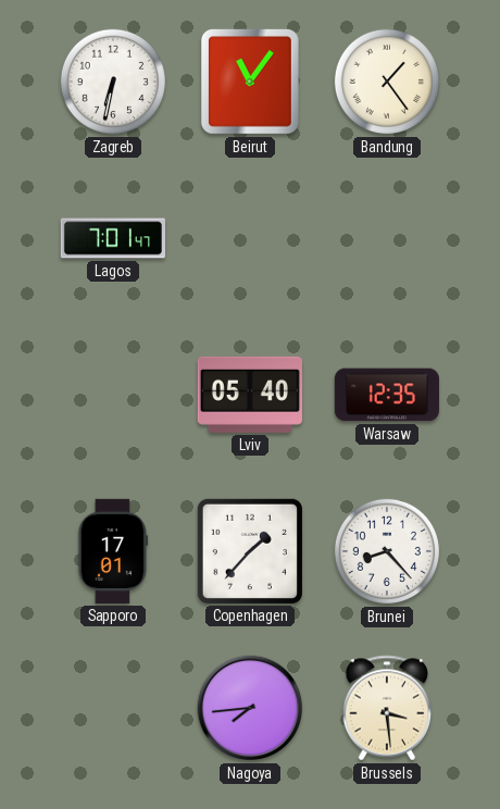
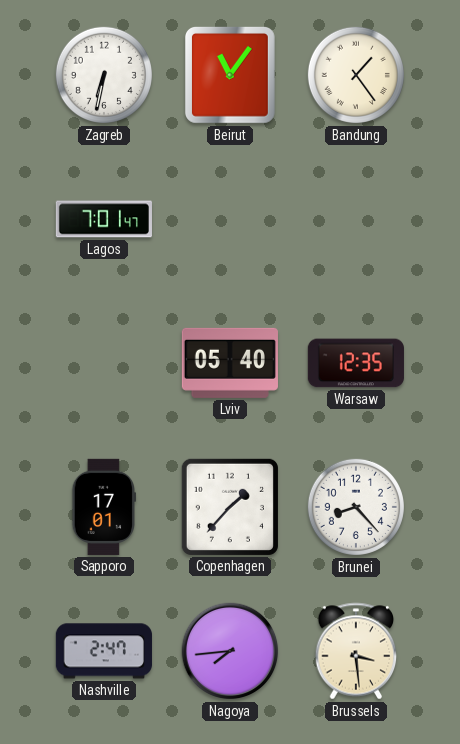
Nashville: none -> 2:47
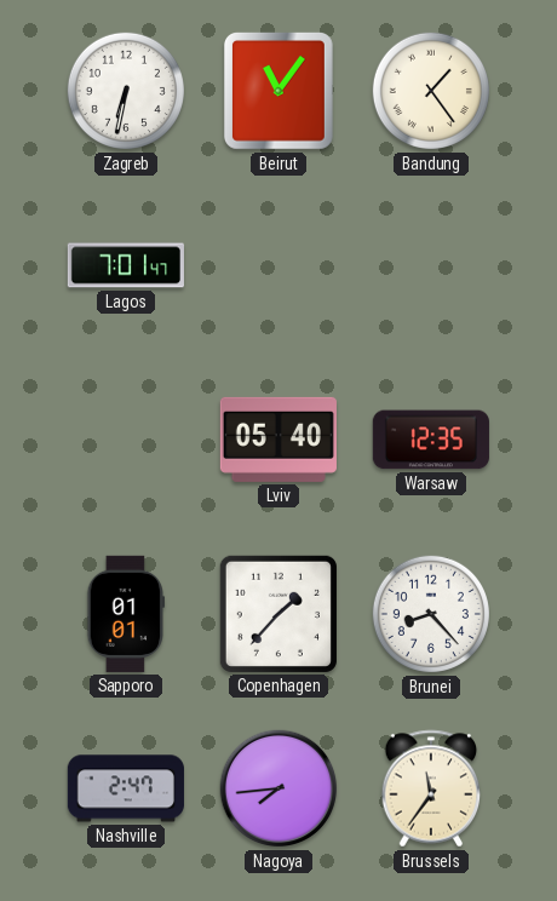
Sapporo: 17:01 -> 01:01
Brussels: 3:29 -> 11:36
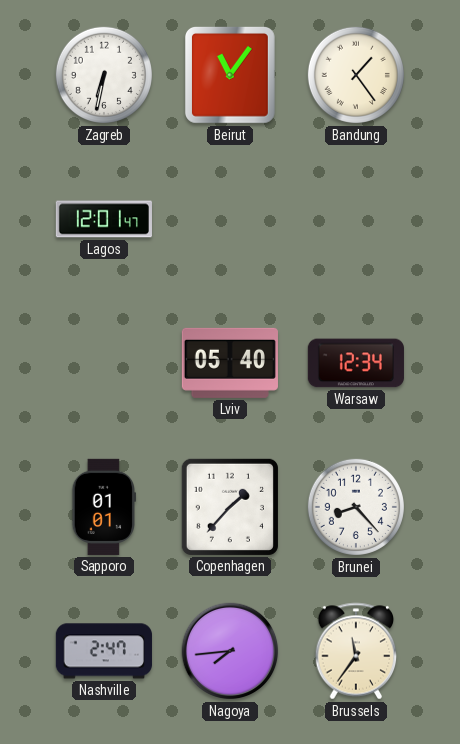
Lagos: 7:01 -> 12:01
Warsaw: 12:35 -> 12:34
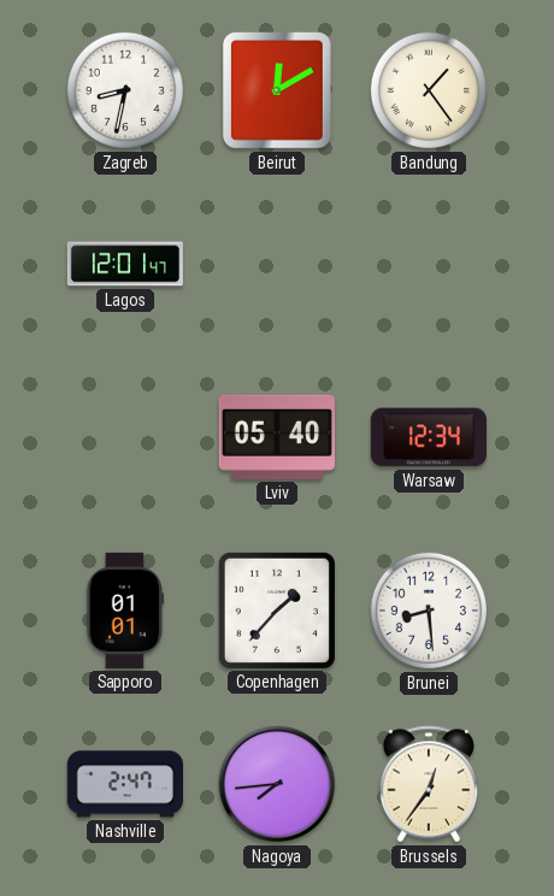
Zagreb: 6:32 -> 8:32
Beirut: 11:06 -> 12:10
Brunei: 8:23 -> 8:29
Brussels: 11:36 -> 12:36
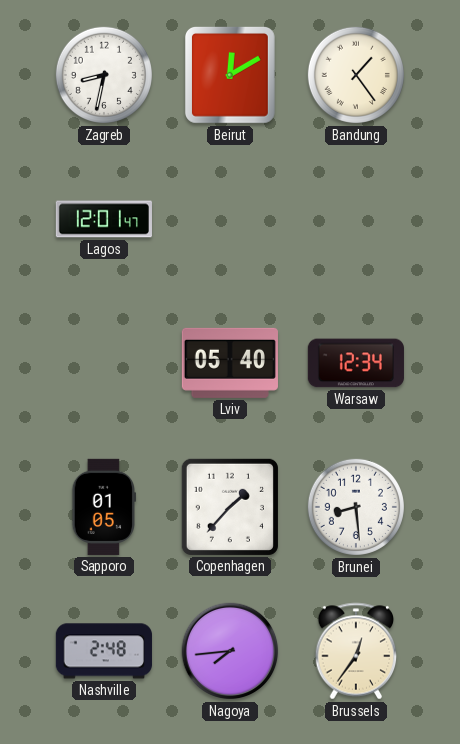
Sapporo: 01:01 -> 01:05
Nashville: 2:47 -> 2:48
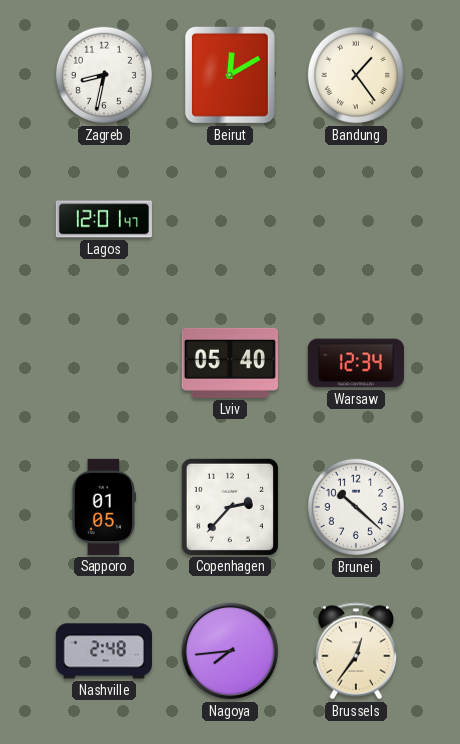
Copenhagen: 1:37 -> 2:37
Brunei: 8:29 -> 10:22
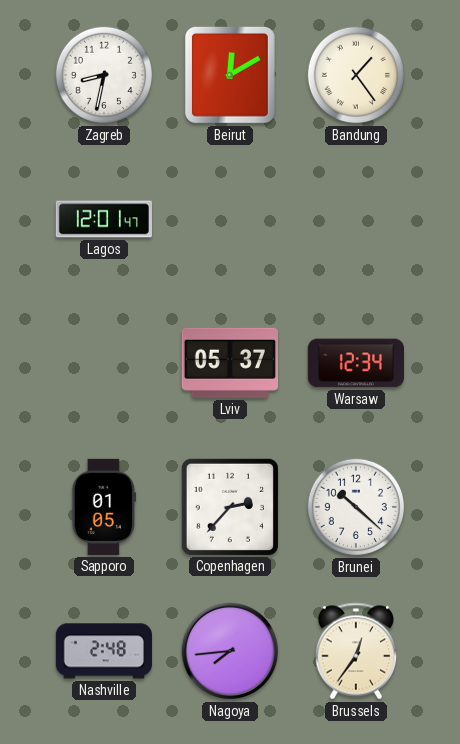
Lviv: 05:40 -> 05:37
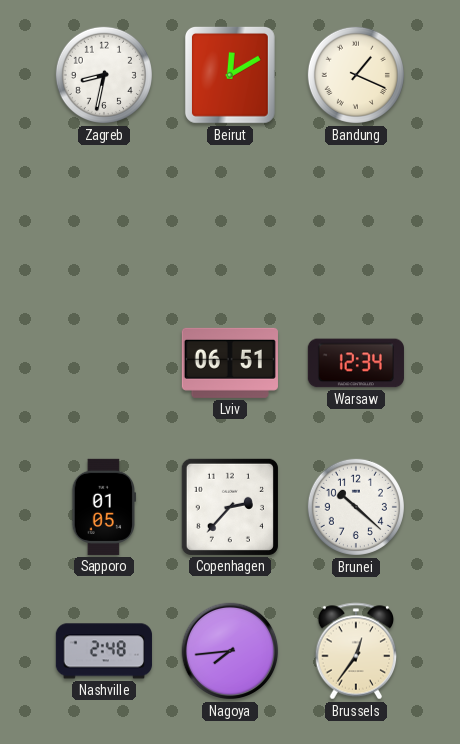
Bandung: 1:24 -> 1:19
Lagos: 12:01 -> none
Lviv: 05:37 -> 06:51
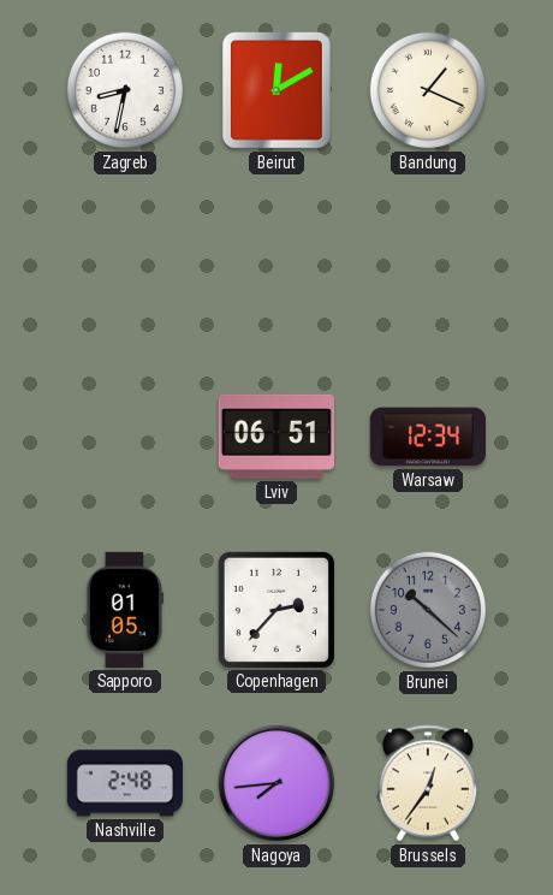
Brunei dial: white -> grey
